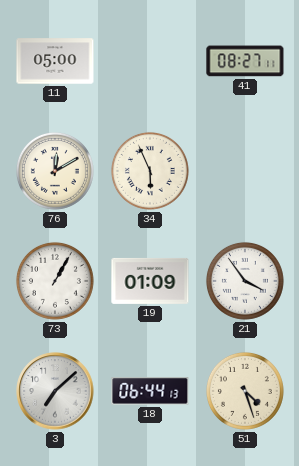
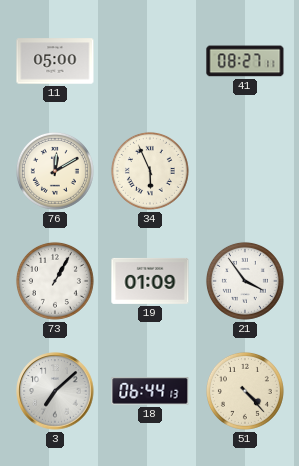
51: 4:27 -> 4:23
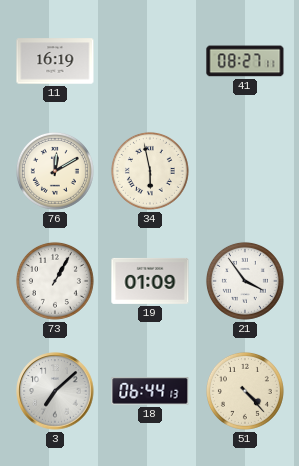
11: 05:00 -> 16:19
34: 5:56 -> 5:58
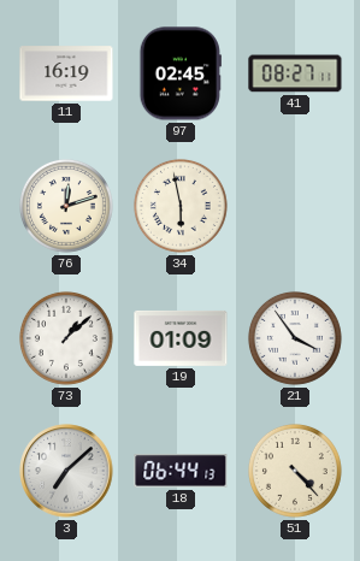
97: none -> 02:45
76: 12:10 -> 12:12
73: 1:05 -> 1:08
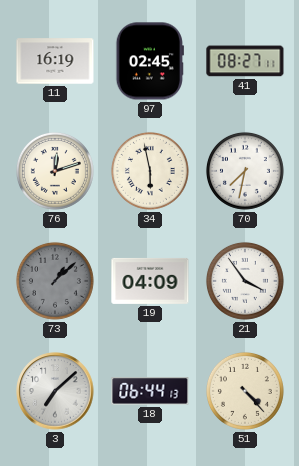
70: none -> 7:32
73 dial: white -> grey
19: 01:09 -> 04:09
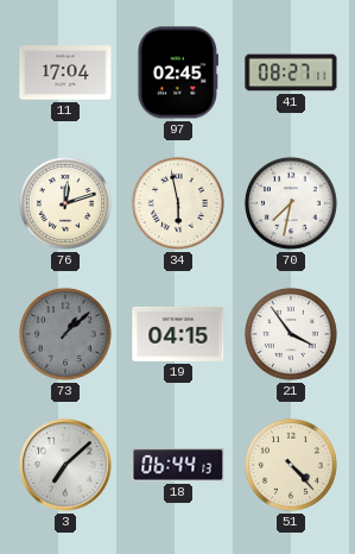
11: 16:19 -> 17:04
19: 04:09 -> 04:15
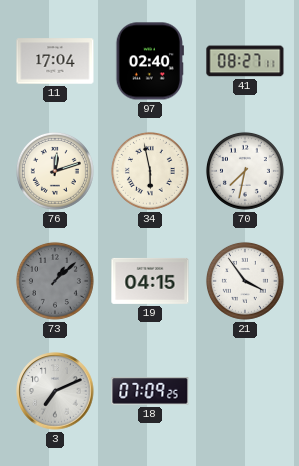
97: 02:45 -> 02:40
3: 7:08 -> 7:11
18: 06:44 -> 07:09
51: 4:23 -> none
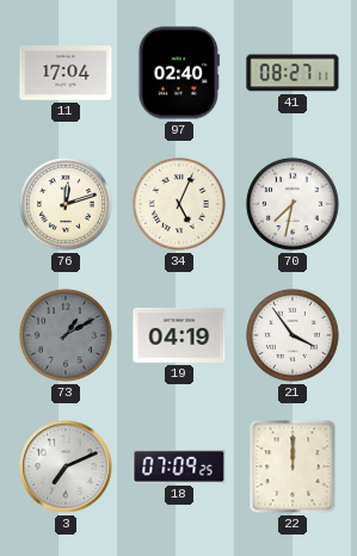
34: 5:58 -> 5:04
73: 1:08 -> 1:10
19: 04:15 -> 04:19
22: none -> 12:00
